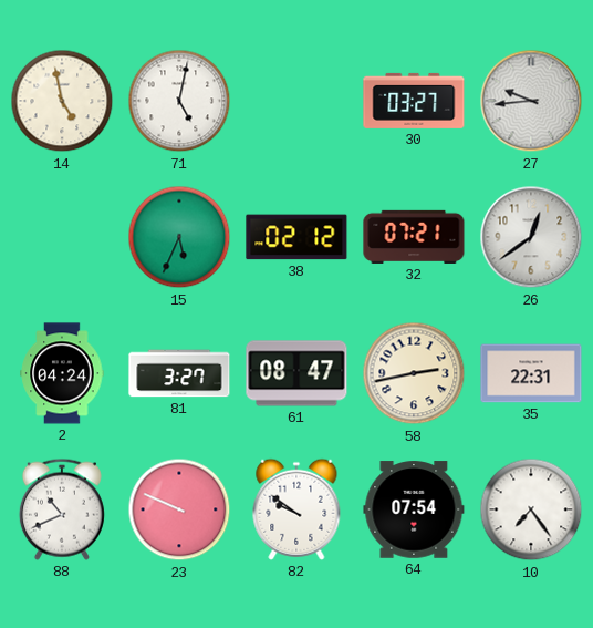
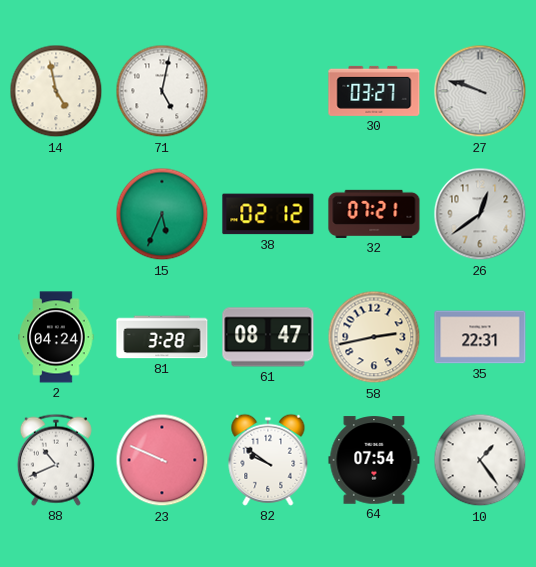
27: 9:44 -> 9:48
81: 3:27 -> 3:28
10: 7:24 -> 1:24
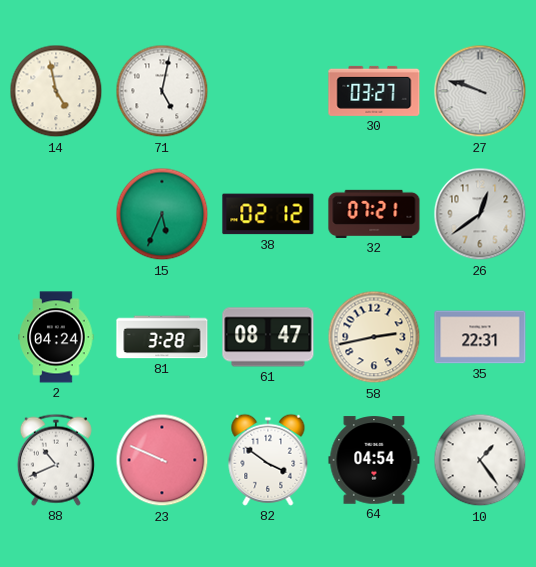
82: 9:51 -> 3:51
64: 07:54 -> 04:54
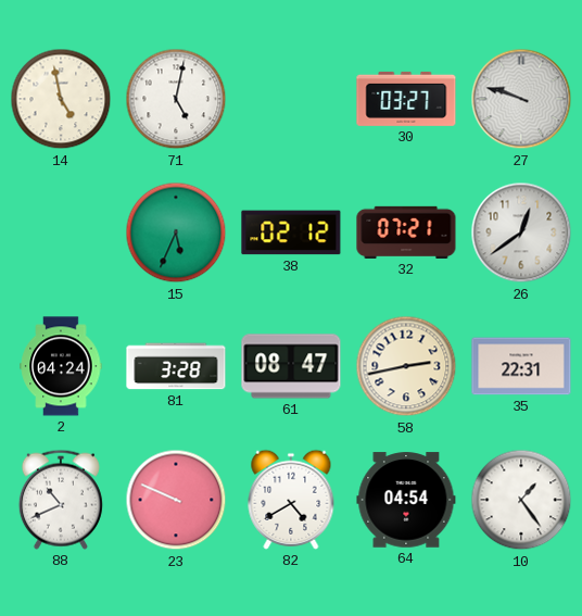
82: 3:51 -> 4:40
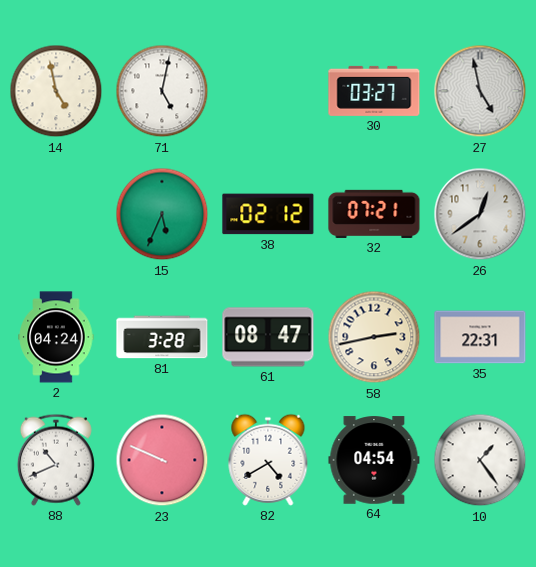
27: 9:48 -> 4:58
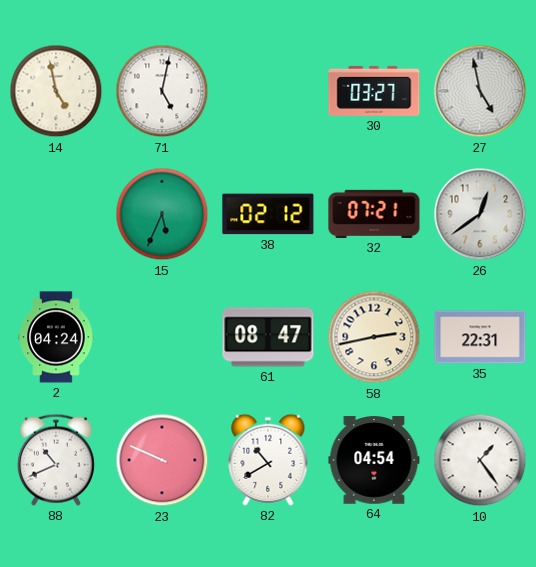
81: 3:28 -> none
82: 4:40 -> 10:40
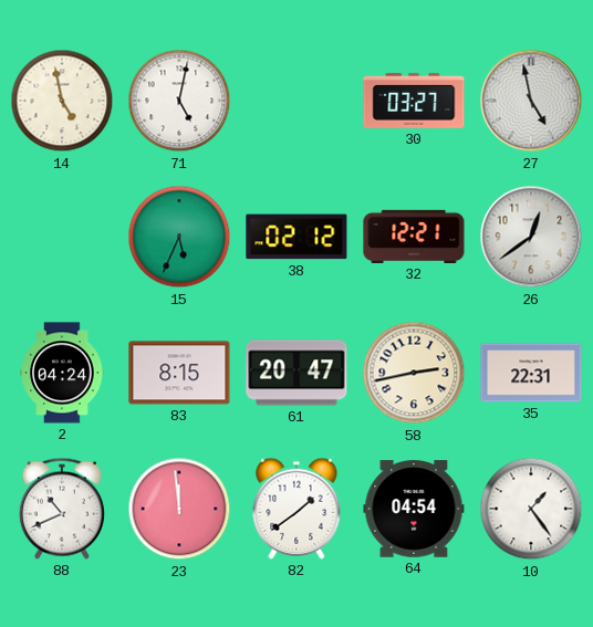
32: 07:21 -> 12:21
83: none -> 8:15
61: 08:47 -> 20:47
23: 9:49 -> 11:59
82: 10:40 -> 1:39
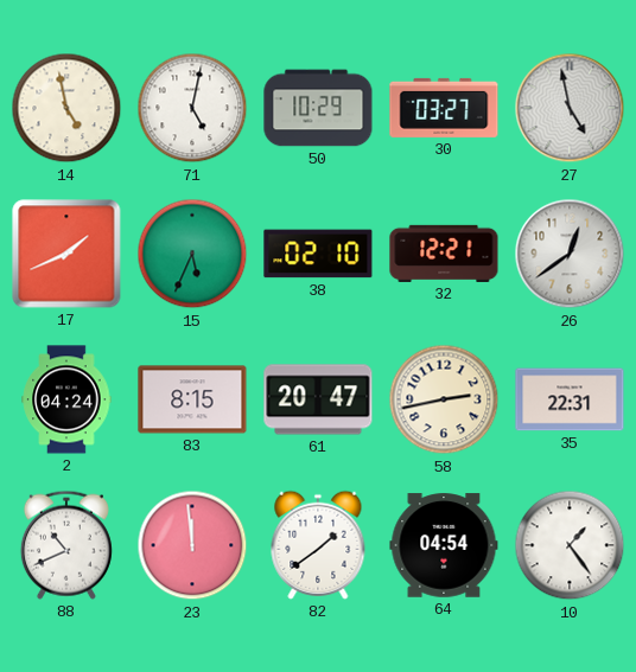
50: none -> 10:29
17: none -> 1:41
38: 02:12 -> 02:10
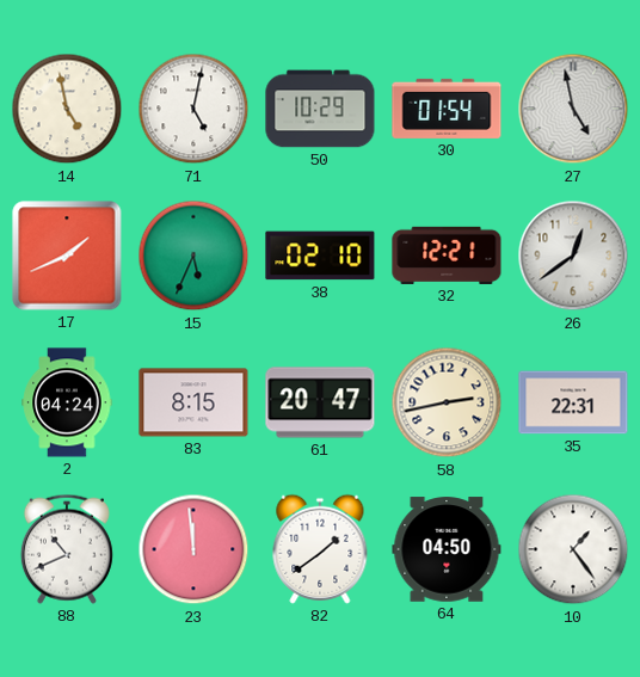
30: 03:27 -> 01:54
64: 04:54 -> 04:50
